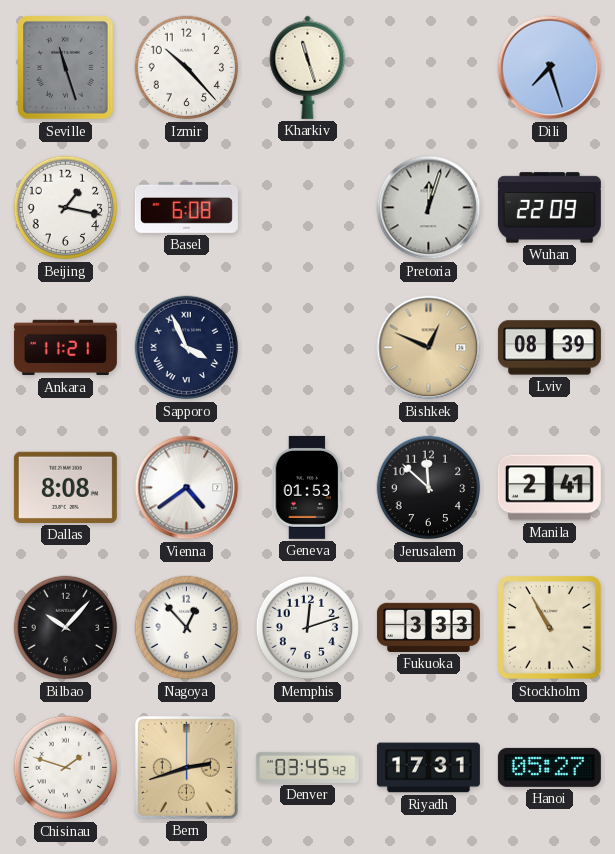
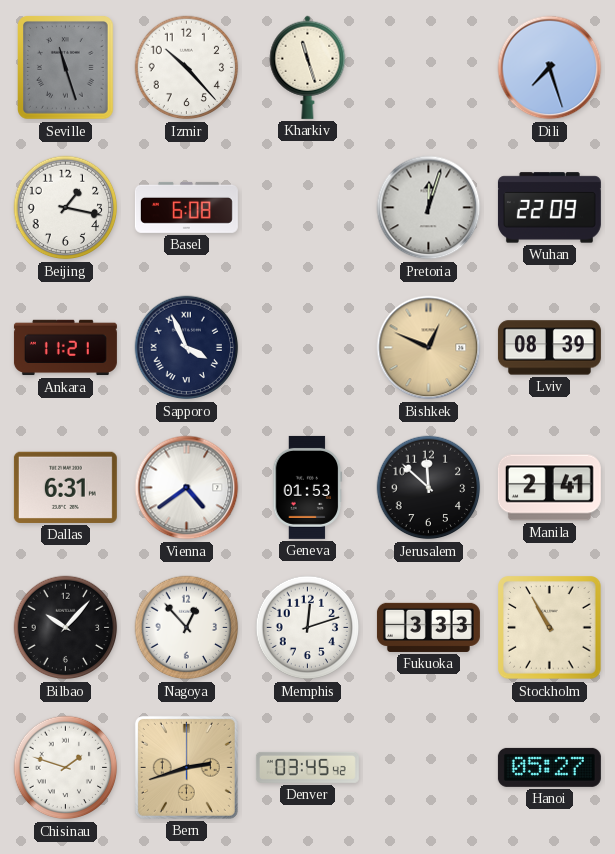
Dallas: 8:08 -> 6:31
Riyadh: 17:31 -> none
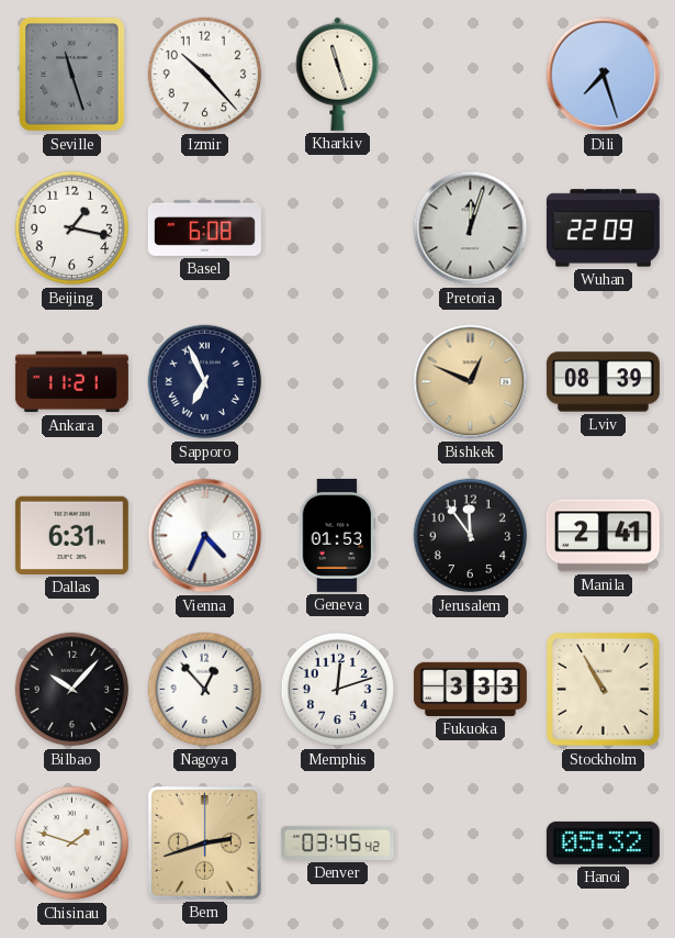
Sapporo: 3:56 -> 6:56
Vienna: 4:39 -> 4:34
Jerusalem: 11:52 -> 11:54
Hanoi: 05:27 -> 05:32
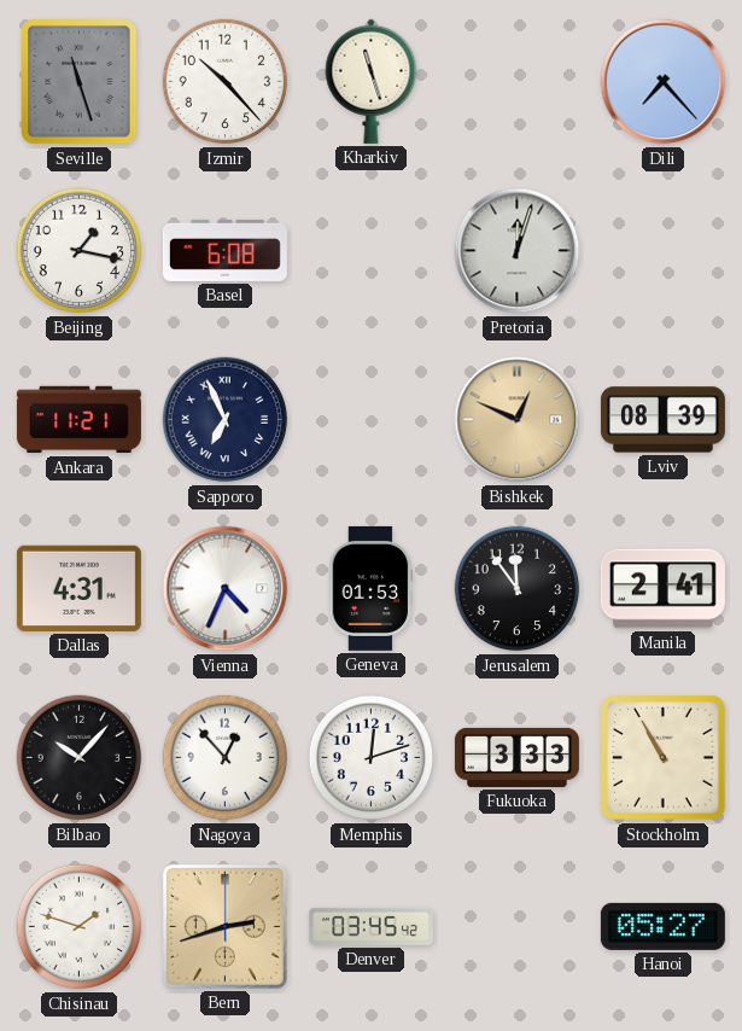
Dili: 7:27 -> 7:23
Wuhan: 22:09 -> none
Dallas: 6:31 -> 4:31
Hanoi: 05:32 -> 05:27
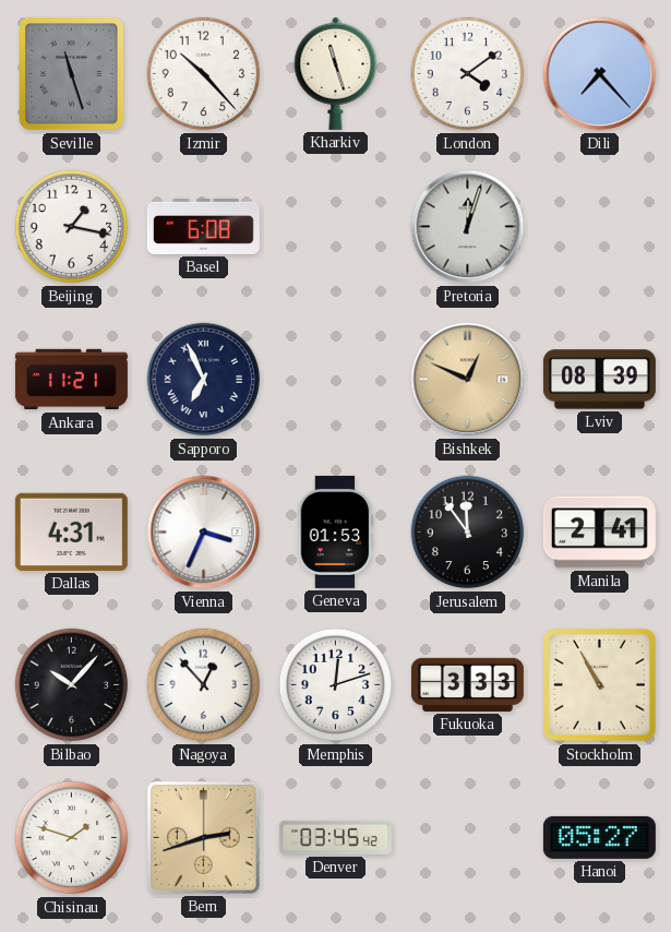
London: none -> 4:09
Vienna: 4:34 -> 3:34
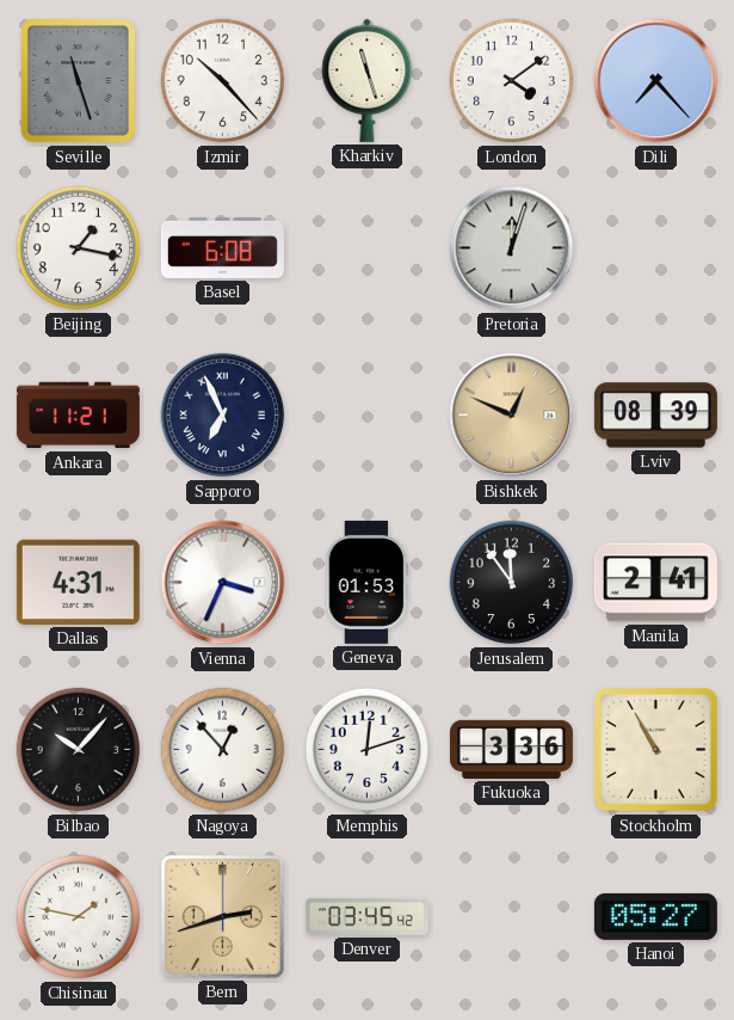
Fukuoka: 3:33 -> 3:36
Chisinau: 1:48 -> 1:47
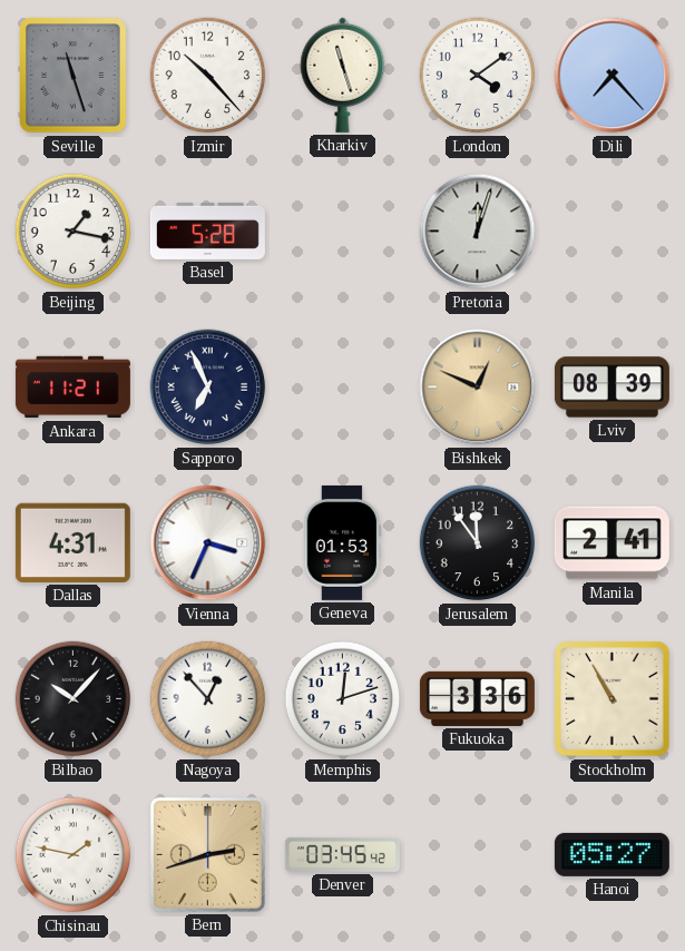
Basel: 6:08 -> 5:28
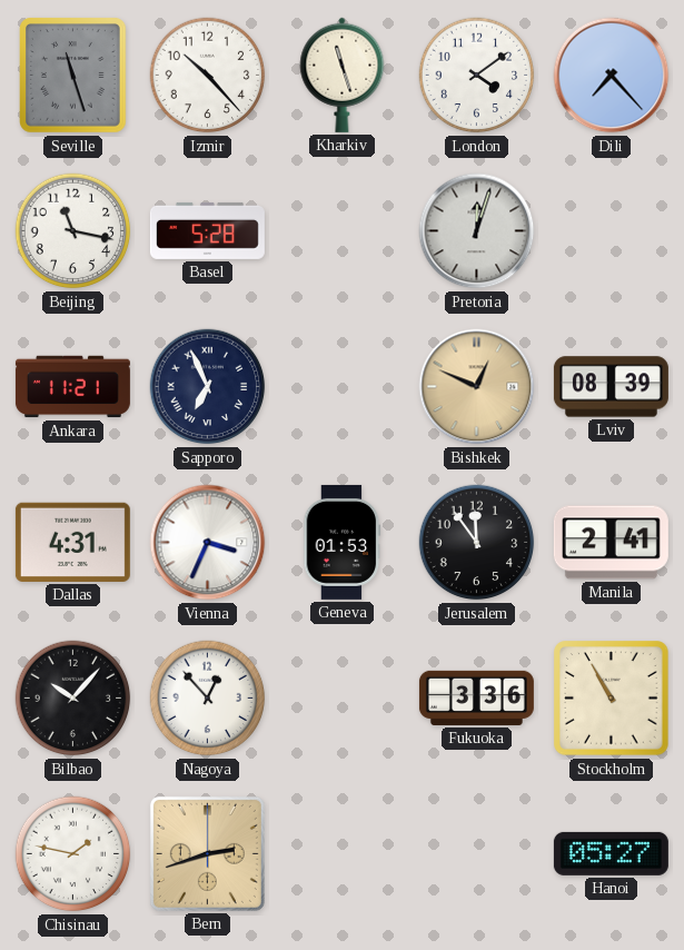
Beijing: 1:17 -> 11:17
Memphis: 12:12 -> none
Denver: 03:45 -> none
